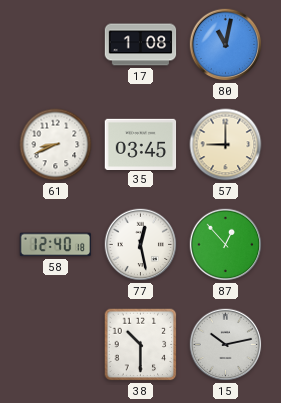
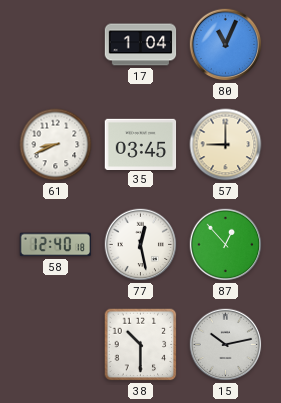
17: 1:08 -> 1:04
80: 11:02 -> 11:04
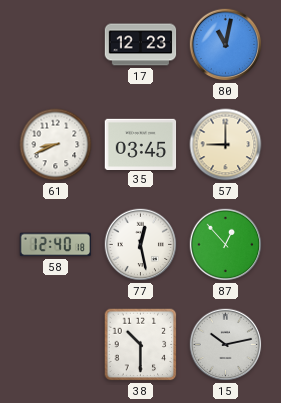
17: 1:04 -> 12:23
80: 11:04 -> 11:02
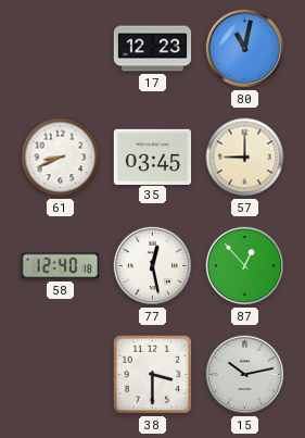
38: 10:30 -> 3:30
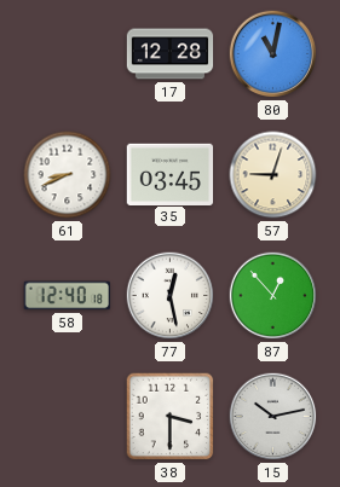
17: 12:23 -> 12:28
57: 9:00 -> 9:03
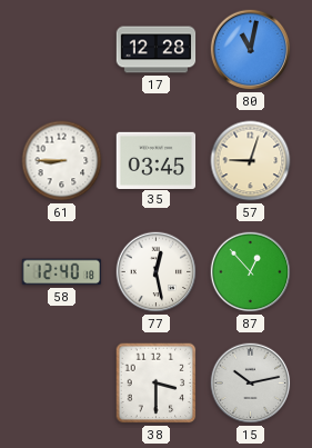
61: 8:41 -> 8:45
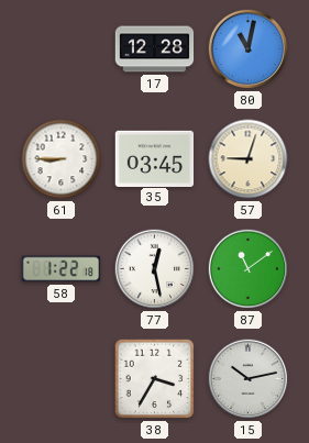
58: 12:40 -> 1:22
87: 12:53 -> 11:09
38: 3:30 -> 3:35
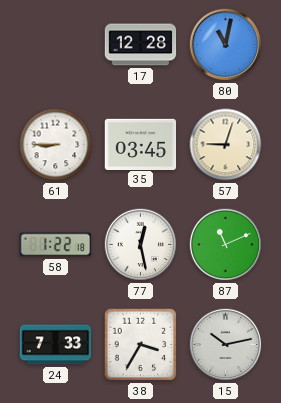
87: 11:09 -> 11:11
24: none -> 7:33
